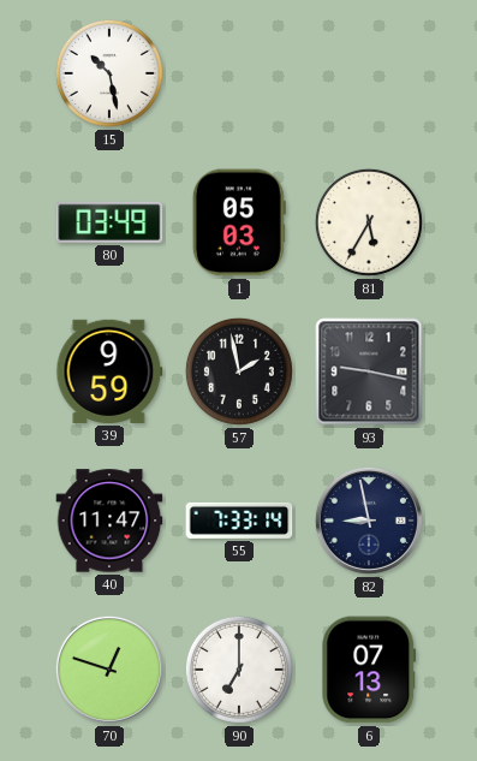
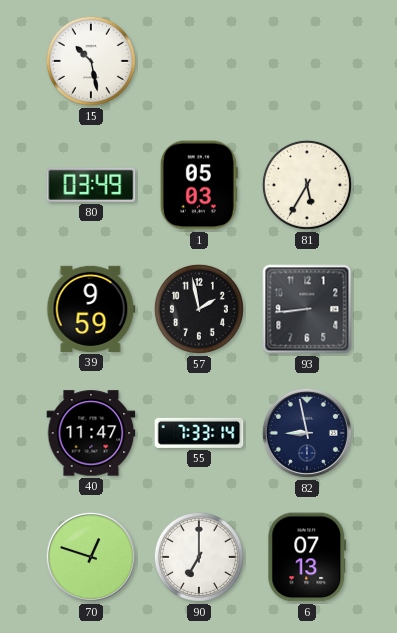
93: 9:17 -> 8:44
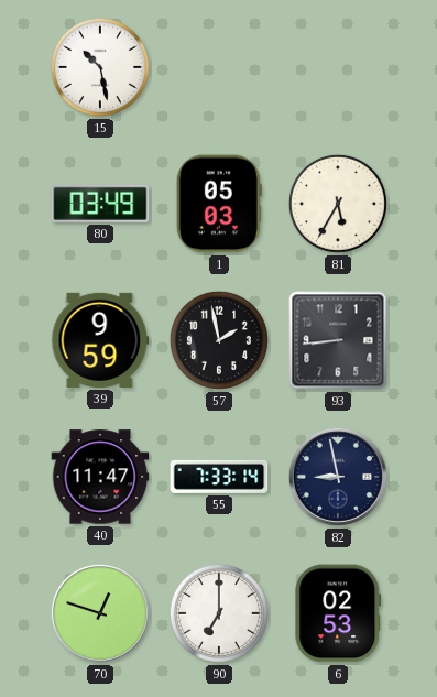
6: 07:13 -> 02:53
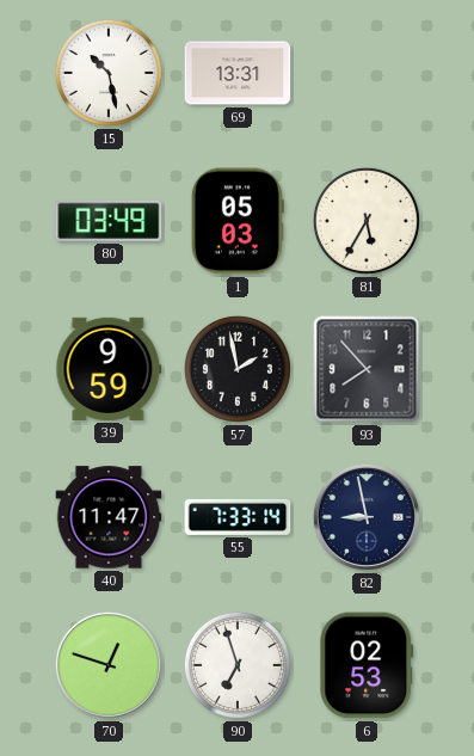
69: none -> 13:31
93: 8:44 -> 7:53
90: 7:00 -> 6:57
